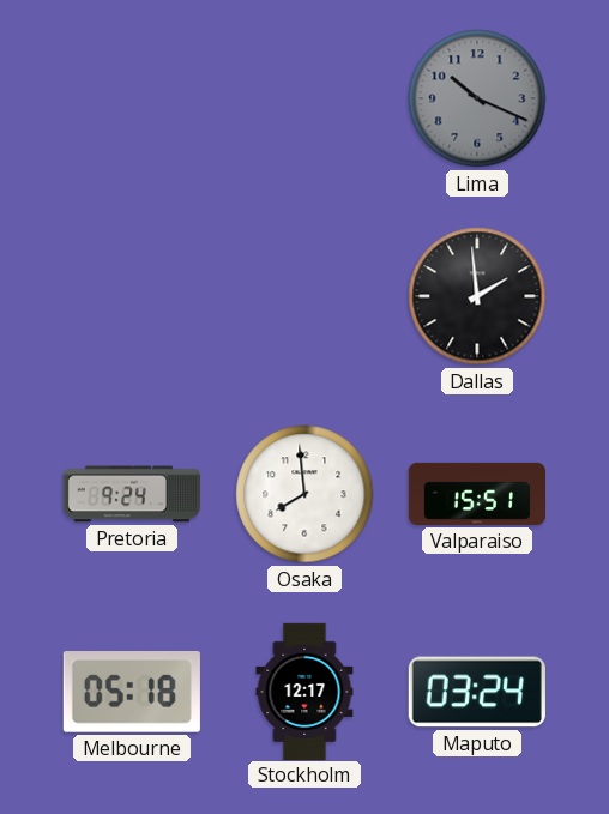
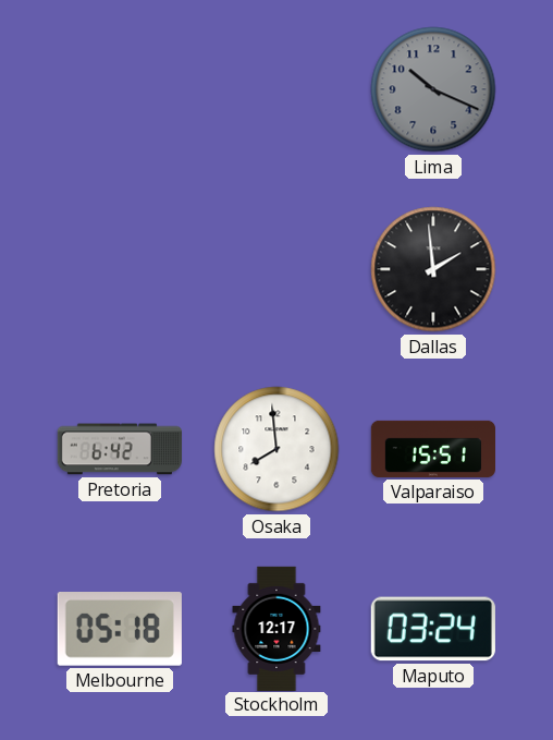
Pretoria: 9:24 -> 6:42
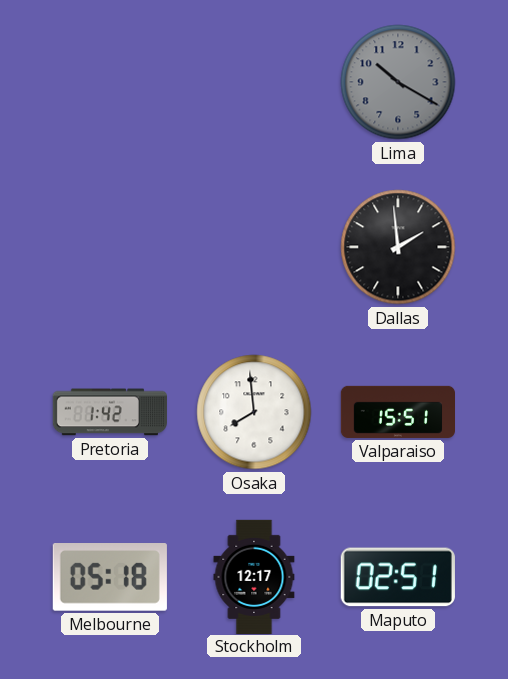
Lima: 10:19 -> 10:20
Pretoria: 6:42 -> 1:42
Maputo: 03:24 -> 02:51
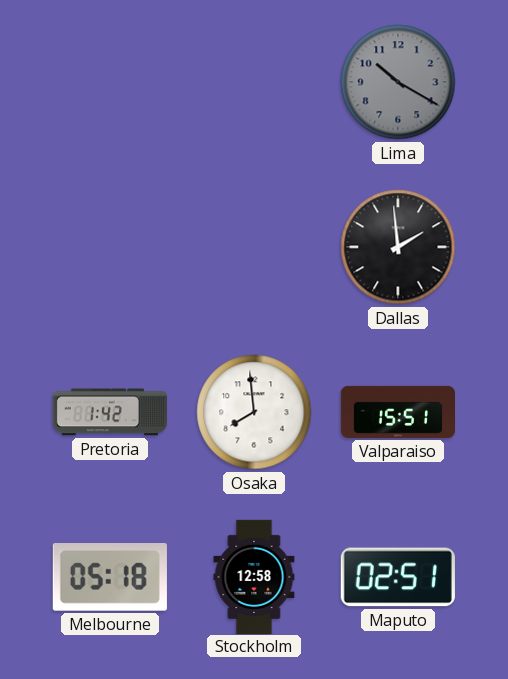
Stockholm: 12:17 -> 12:58
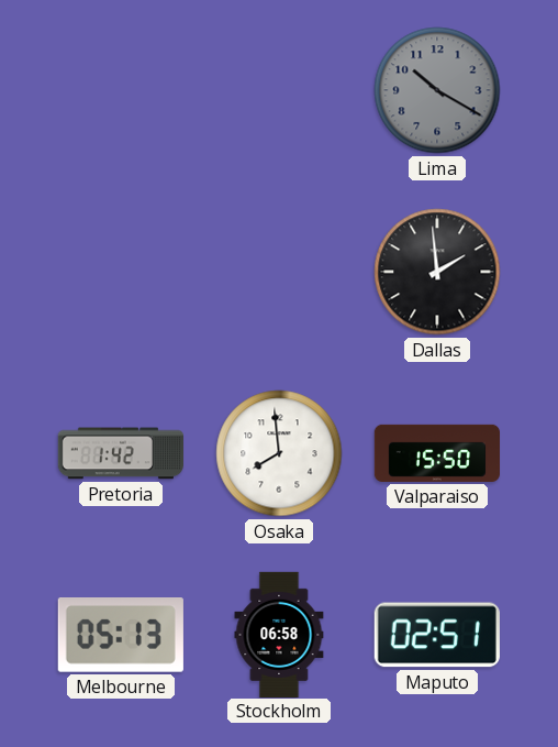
Valparaiso: 15:51 -> 15:50
Melbourne: 05:18 -> 05:13
Stockholm: 12:58 -> 06:58
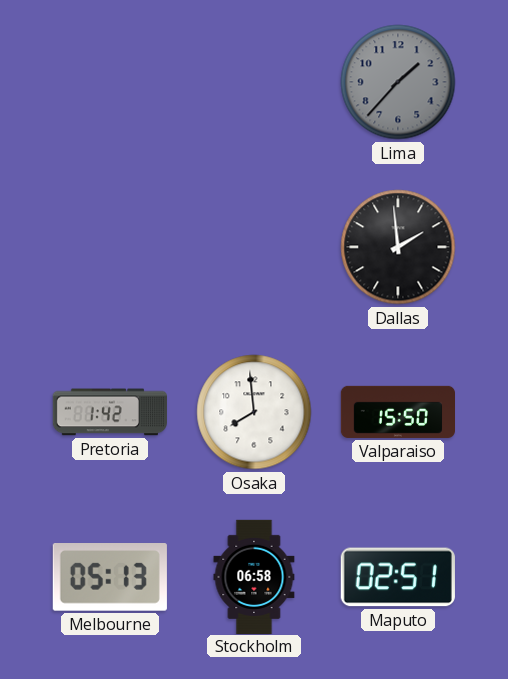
Lima: 10:20 -> 1:37
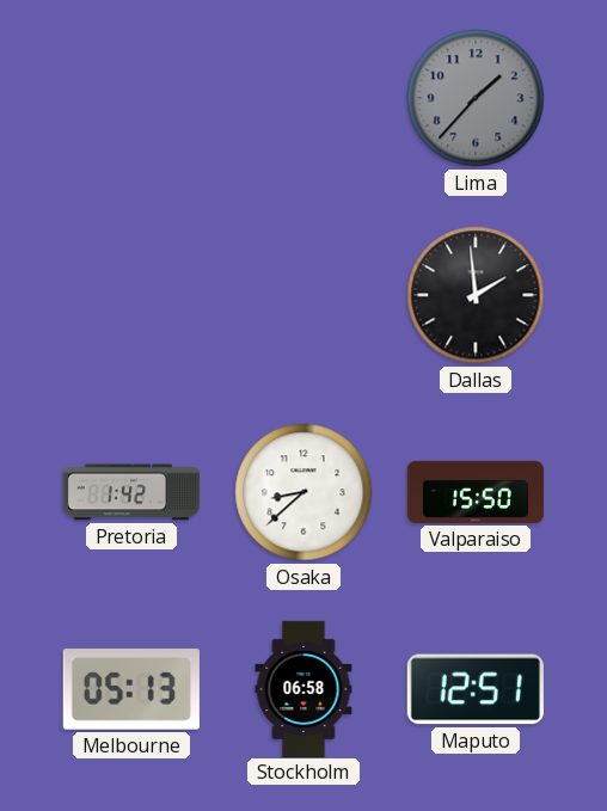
Osaka: 7:59 -> 8:38
Maputo: 02:51 -> 12:51
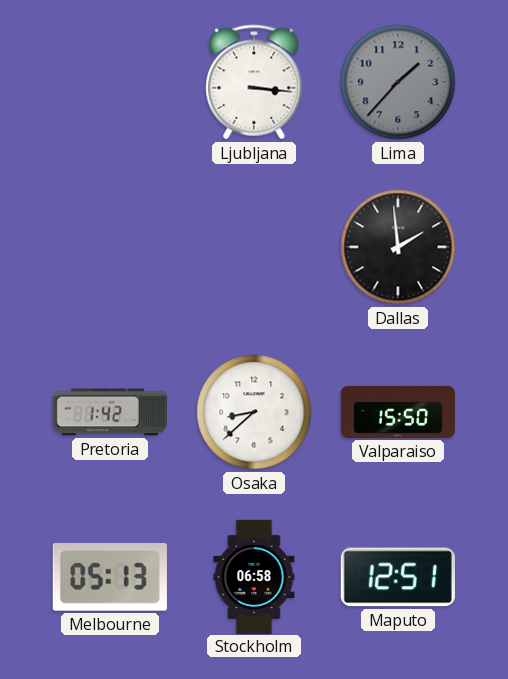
Ljubljana: none -> 3:16
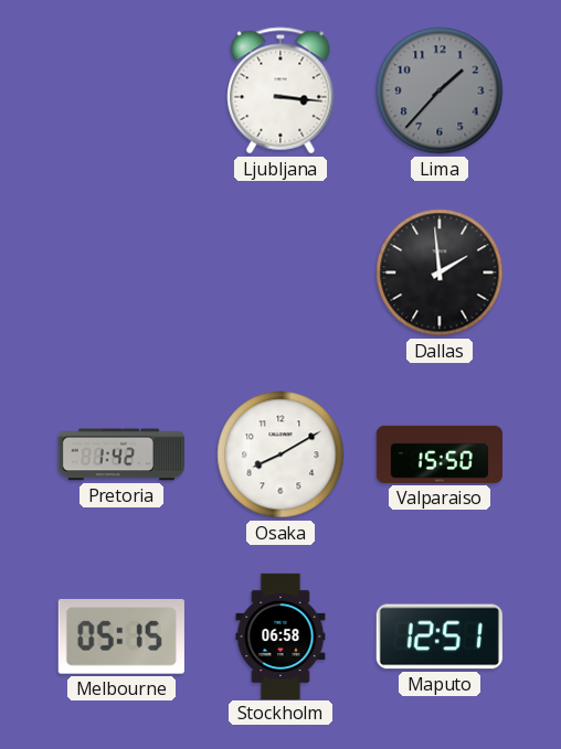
Osaka: 8:38 -> 8:10
Melbourne: 05:13 -> 05:15
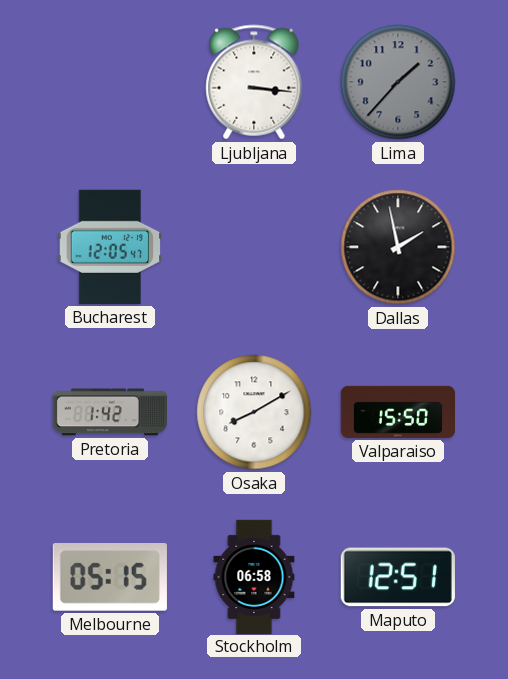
Bucharest: none -> 12:05
Dallas: 1:59 -> 1:58
